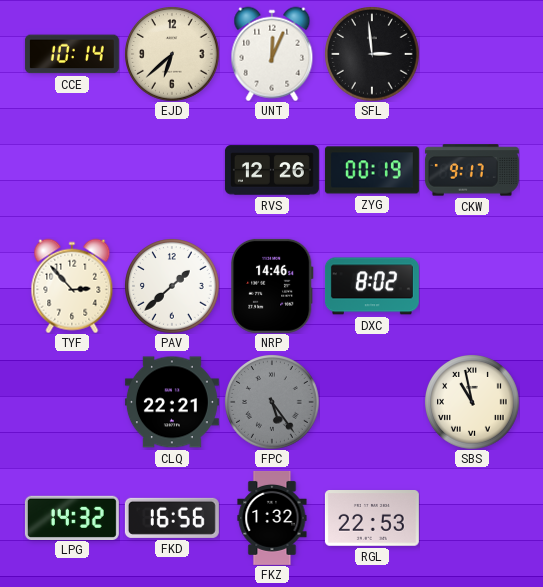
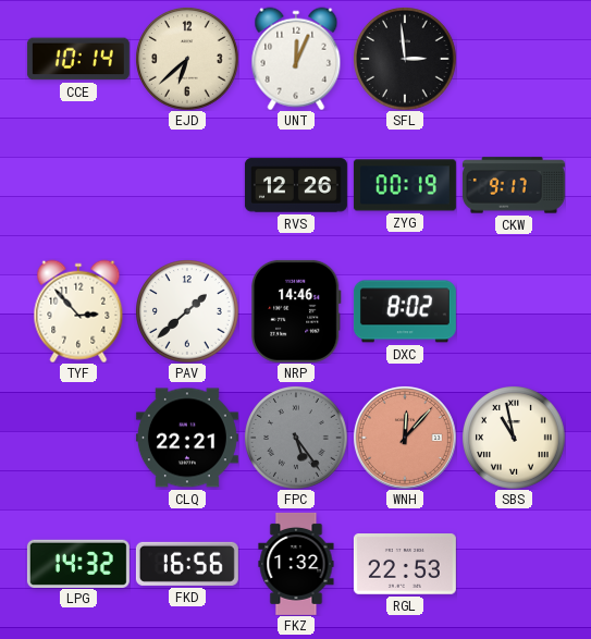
WNH: none -> 12:07
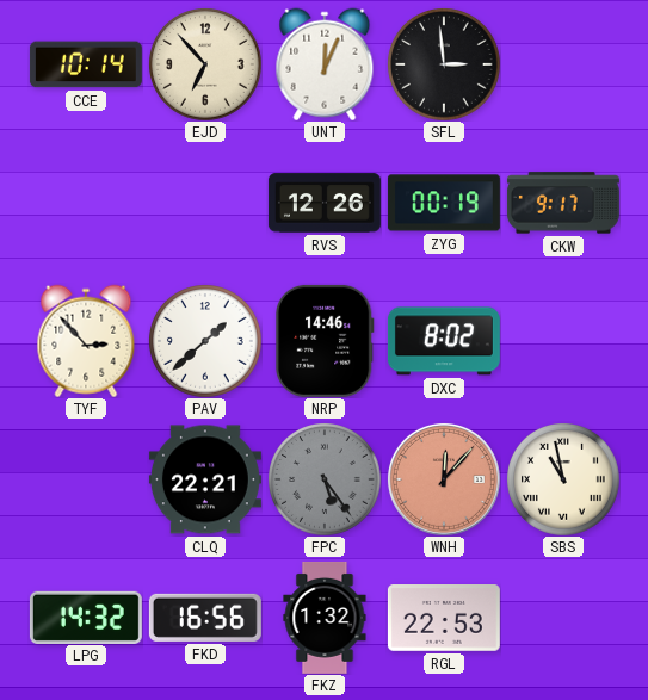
EJD: 6:38 -> 6:53
